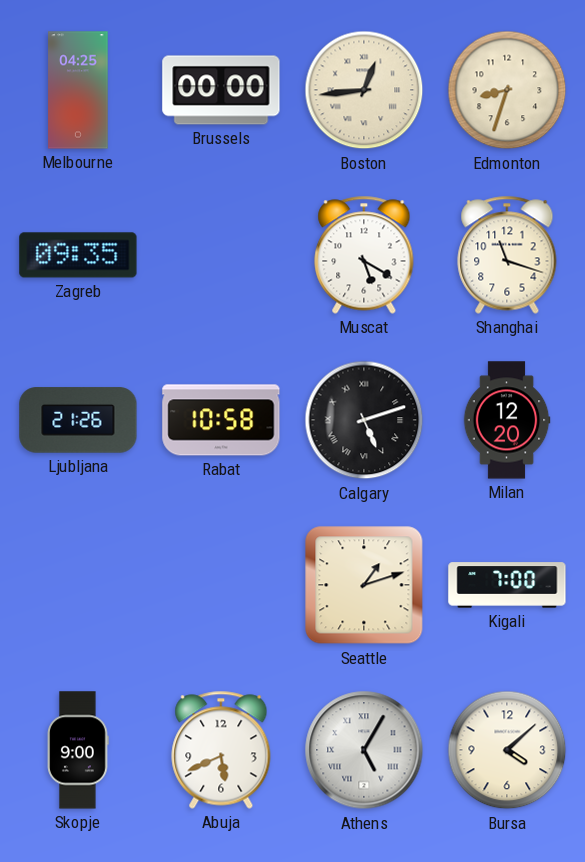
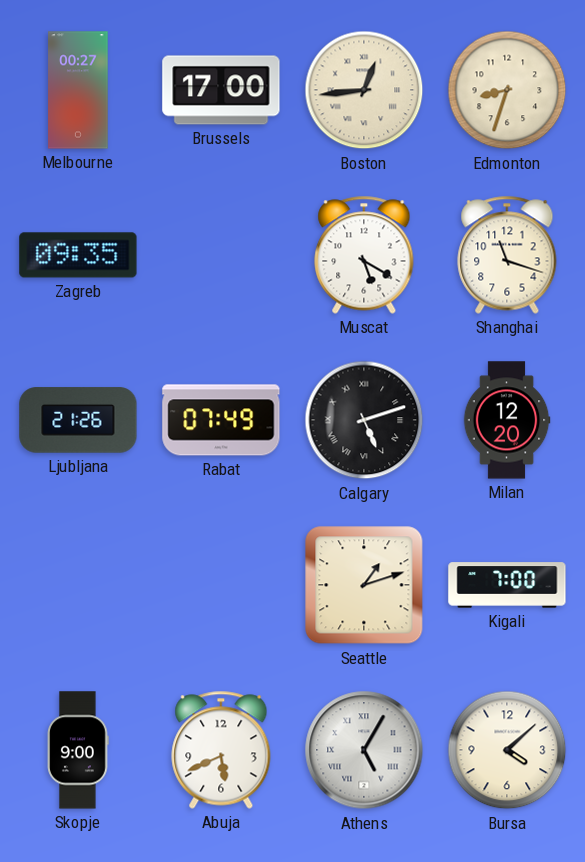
Melbourne: 04:25 -> 00:27
Brussels: 00:00 -> 17:00
Rabat: 10:58 -> 07:49
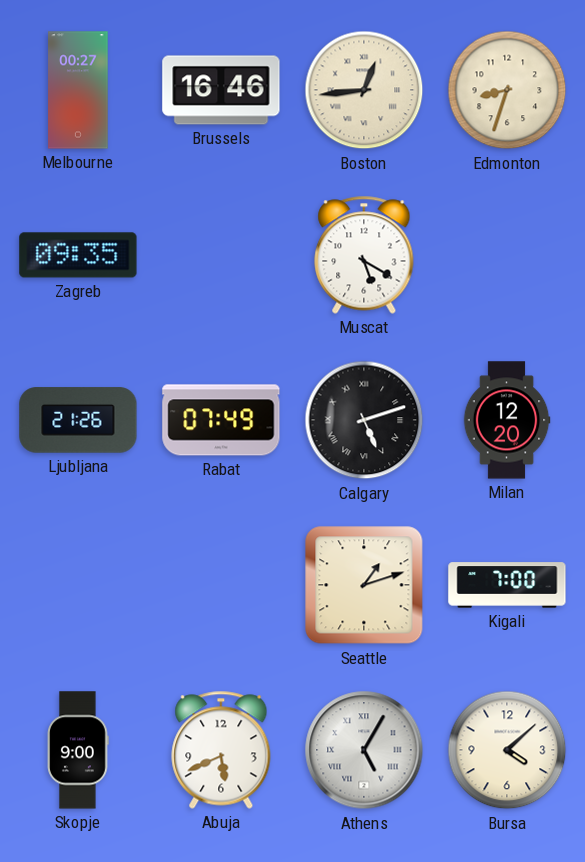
Brussels: 17:00 -> 16:46
Shanghai: 11:18 -> none
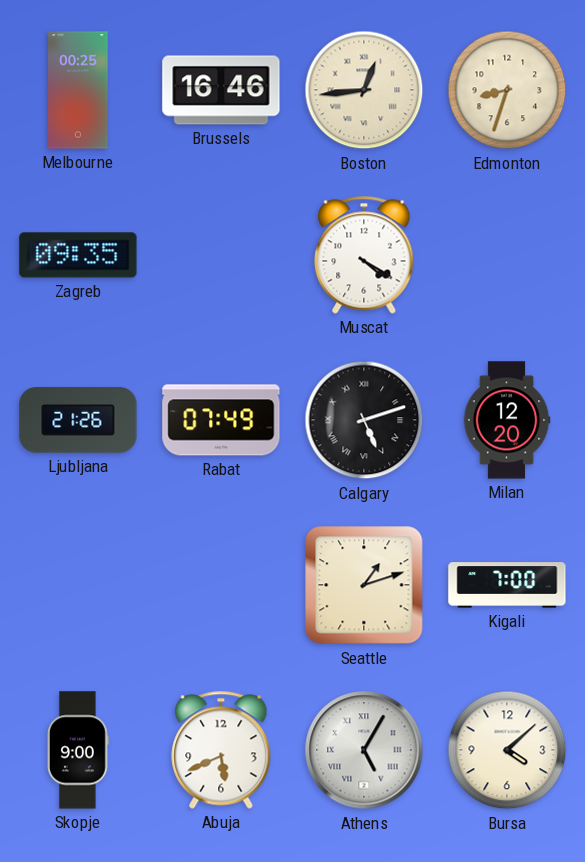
Melbourne: 00:27 -> 00:25
Muscat: 5:20 -> 4:20
